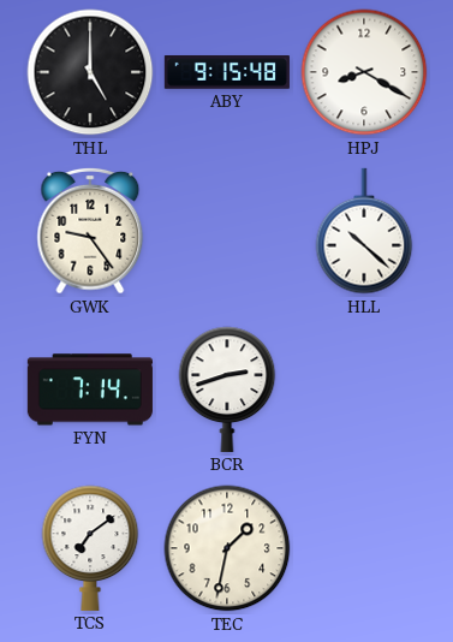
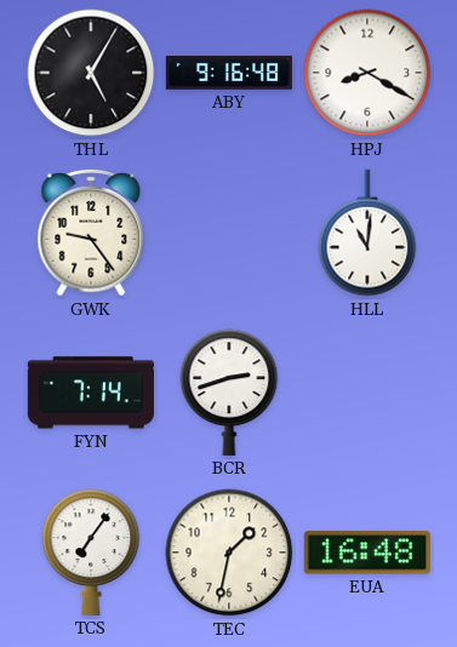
THL: 5:00 -> 5:05
ABY: 9:15 -> 9:16
HLL: 10:22 -> 11:01
TCS: 7:09 -> 7:06
EUA: none -> 16:48
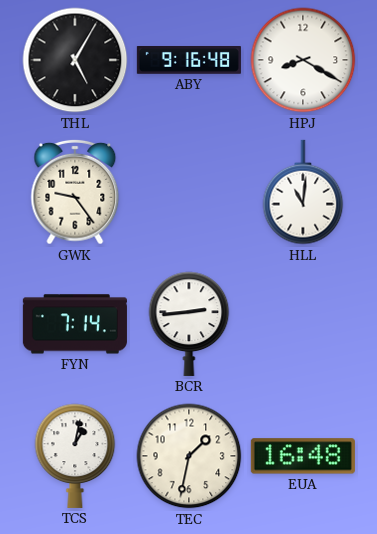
BCR: 2:42 -> 2:44
TCS: 7:06 -> 1:02
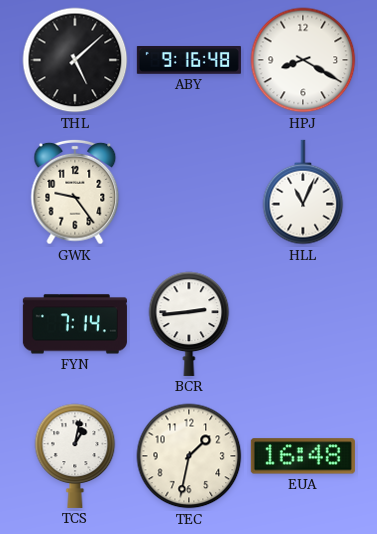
THL: 5:05 -> 5:08
HLL: 11:01 -> 11:04
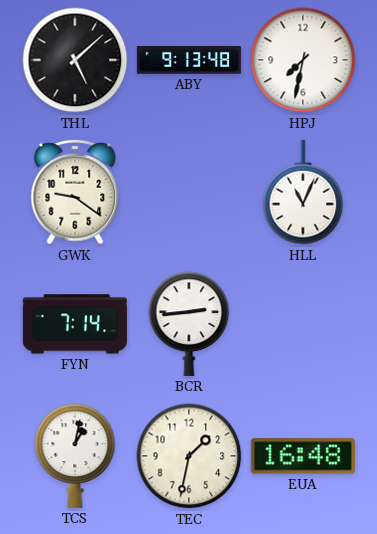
ABY: 9:16 -> 9:13
HPJ: 8:20 -> 7:32
GWK: 9:24 -> 9:21
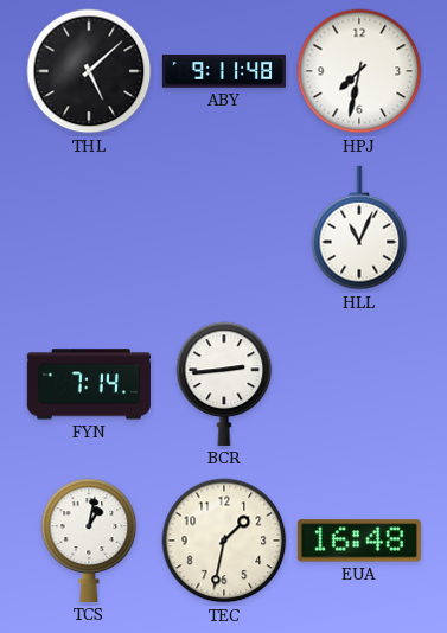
ABY: 9:13 -> 9:11
GWK: 9:21 -> none
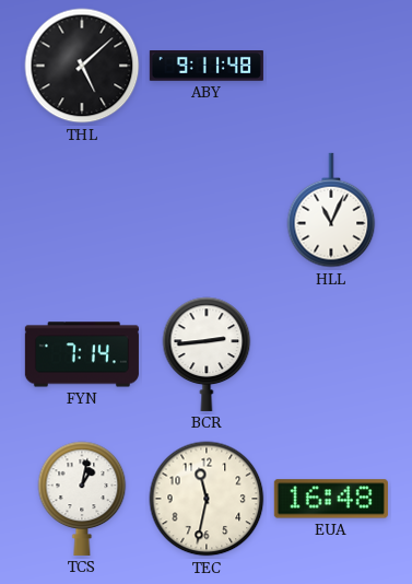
HPJ: 7:32 -> none
TEC: 1:32 -> 11:32
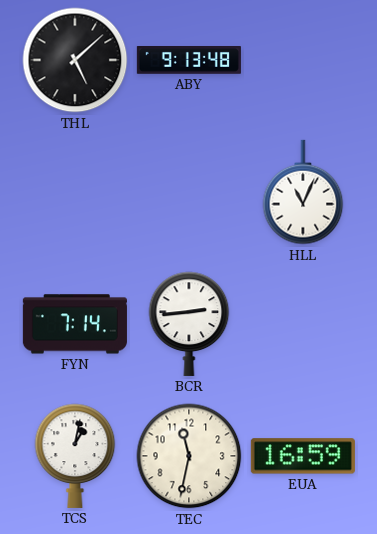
ABY: 9:11 -> 9:13
EUA: 16:48 -> 16:59
